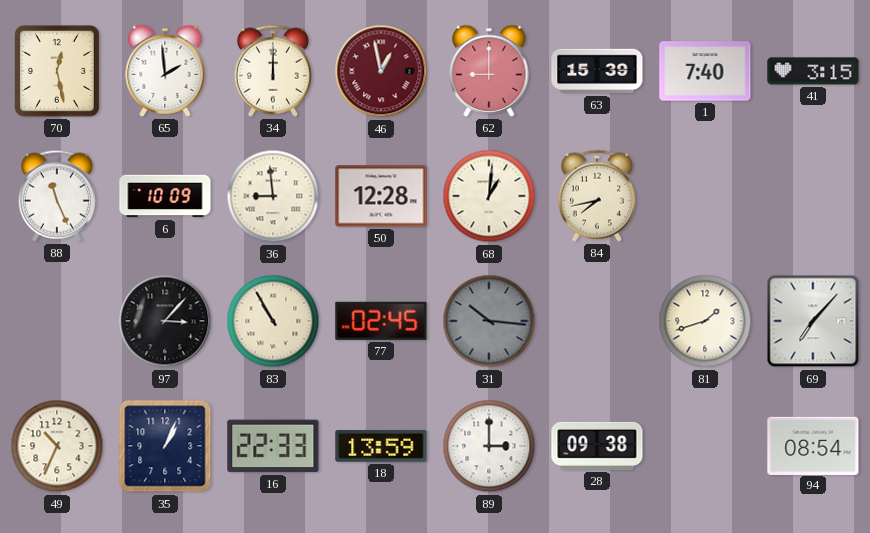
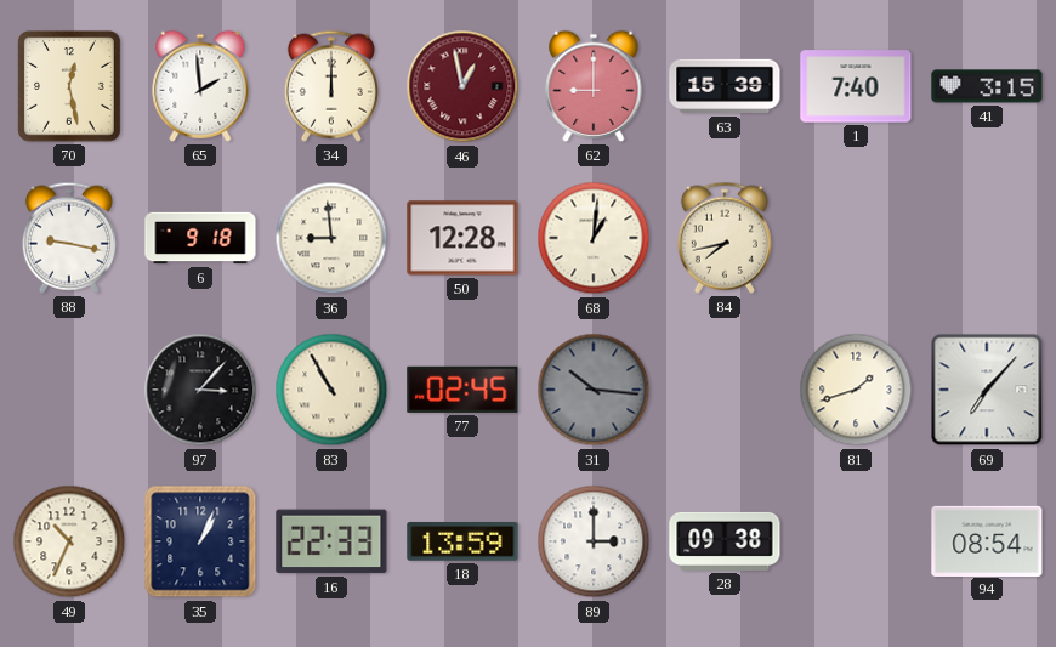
88: 11:26 -> 9:17
6: 10:09 -> 9:18
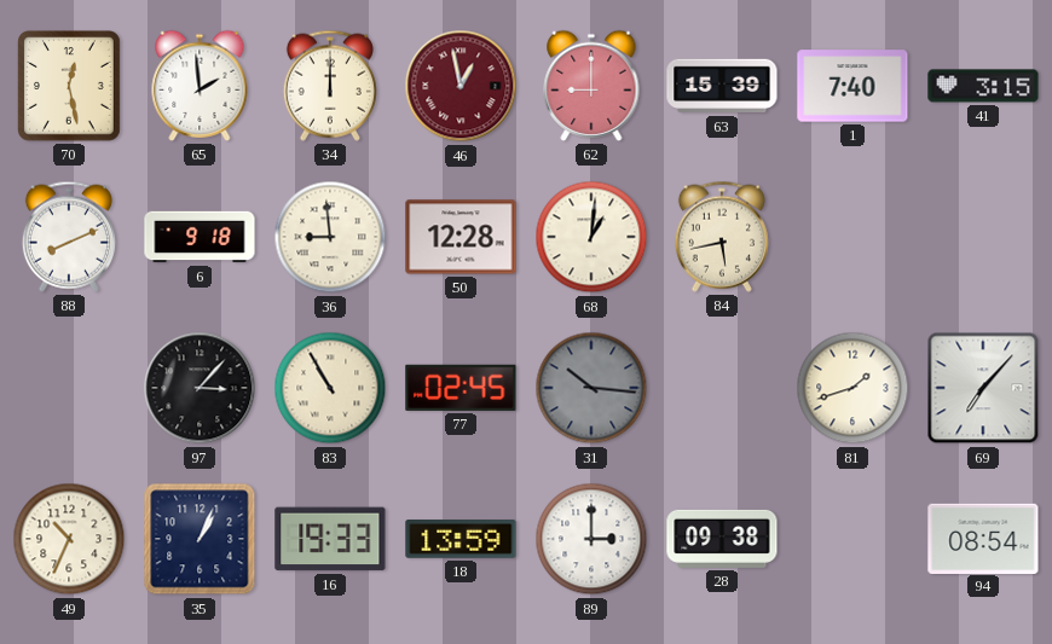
88: 9:17 -> 8:11
84: 7:43 -> 5:43
16: 22:33 -> 19:33
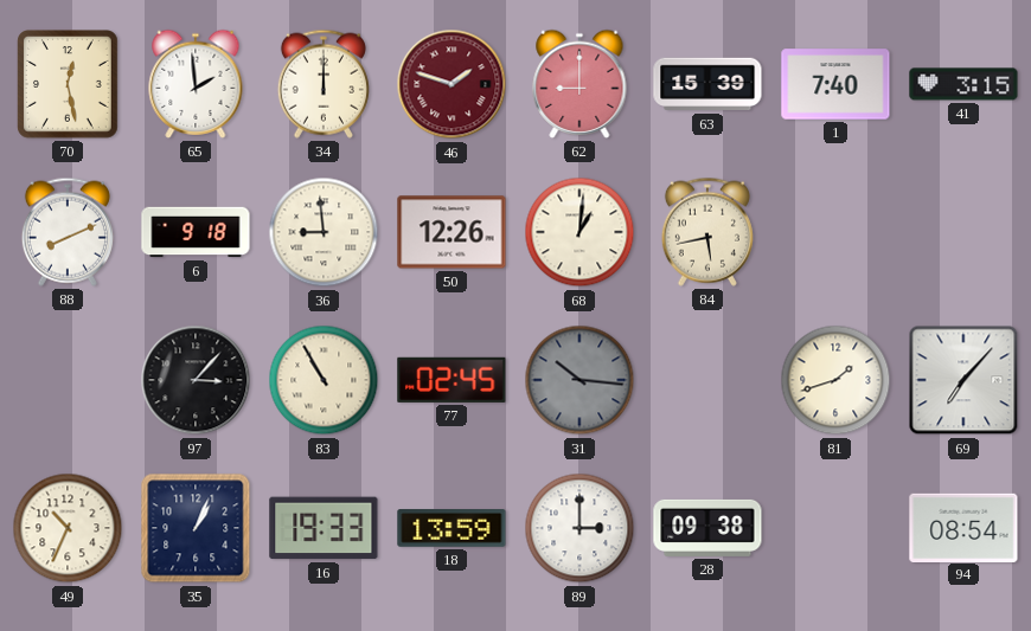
46: 12:58 -> 1:48
50: 12:28 -> 12:26
